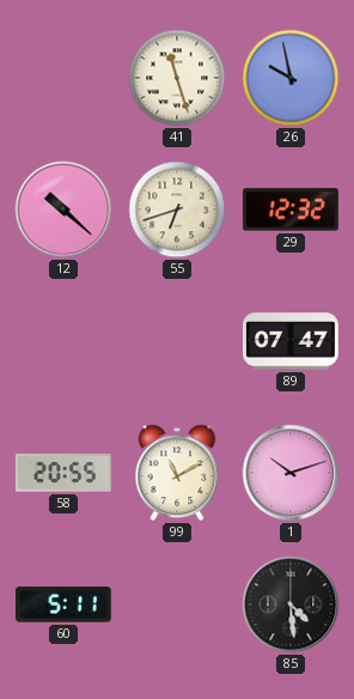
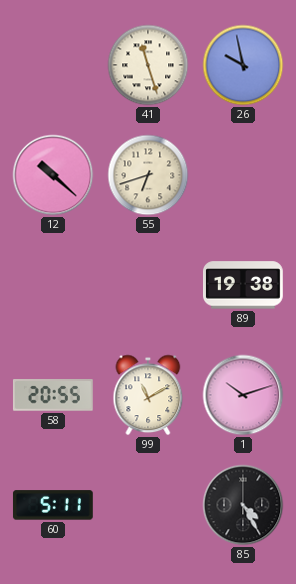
29: 12:32 -> none
89: 07:47 -> 19:38
85: 4:29 -> 4:25
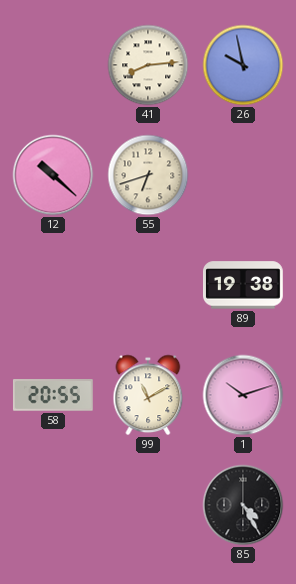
41: 11:27 -> 8:14
60: 5:11 -> none
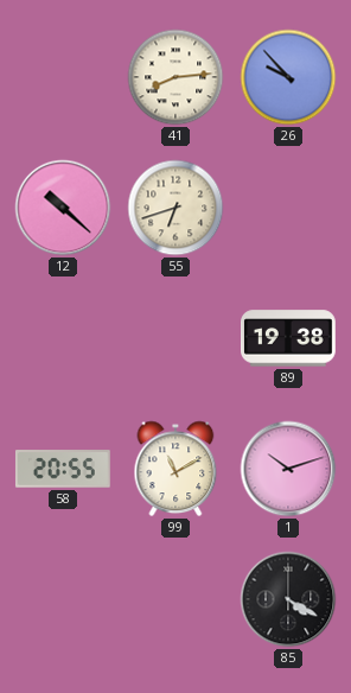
26: 9:58 -> 9:53
85: 4:25 -> 4:20
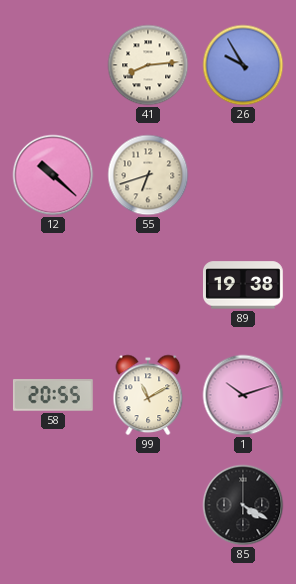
26: 9:53 -> 9:55
